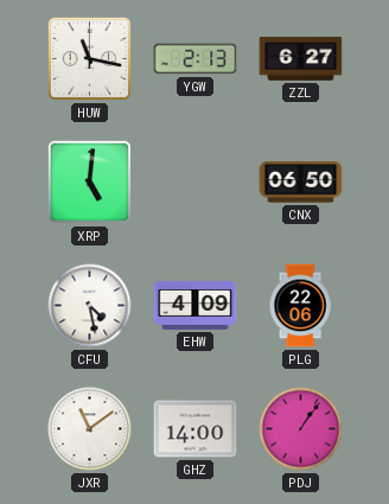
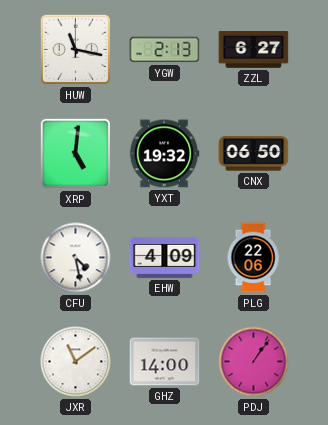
YXT: none -> 19:32
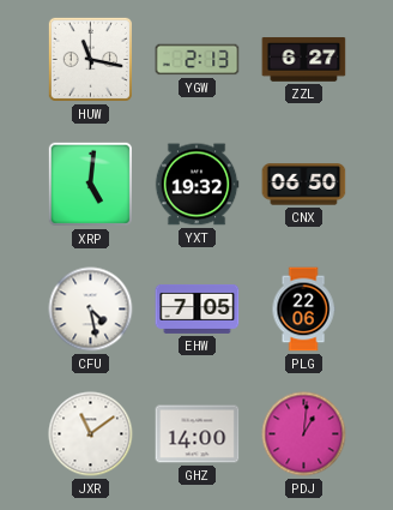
EHW: 4:09 -> 7:05
PDJ: 1:06 -> 1:01
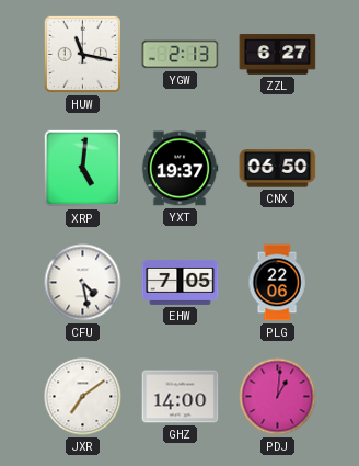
YXT: 19:32 -> 19:37
JXR: 11:09 -> 7:09
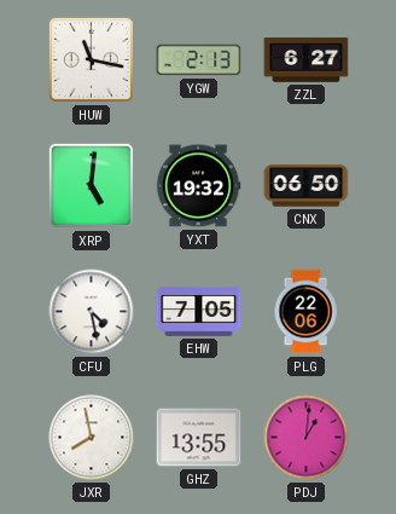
YXT: 19:37 -> 19:32
JXR: 7:09 -> 7:58
GHZ: 14:00 -> 13:55
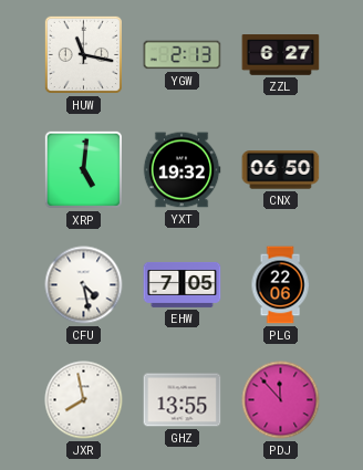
PDJ: 1:01 -> 11:53
